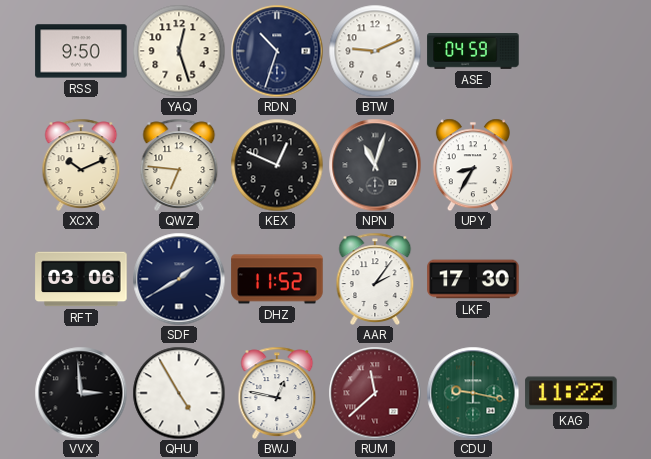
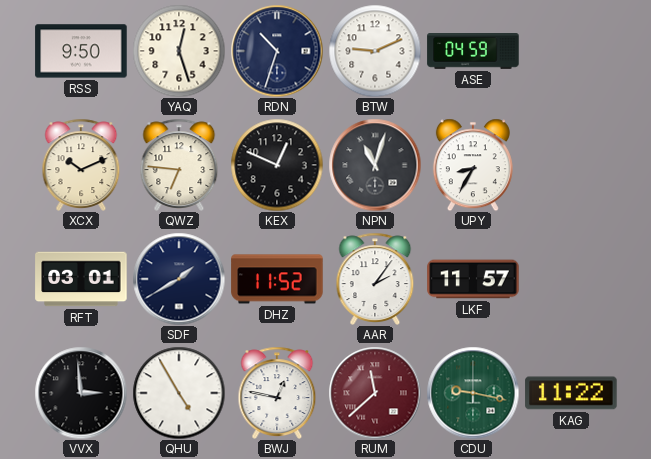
RFT: 03:06 -> 03:01
LKF: 17:30 -> 11:57
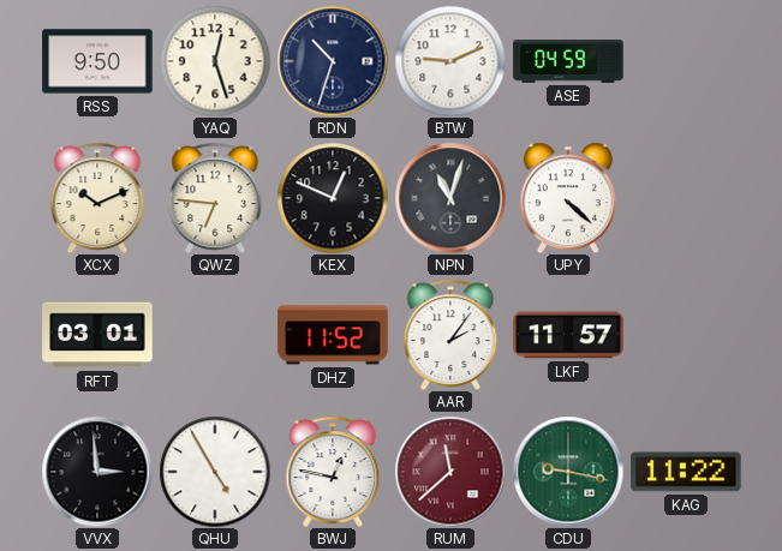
UPY: 8:35 -> 4:22
SDF: 1:40 -> none
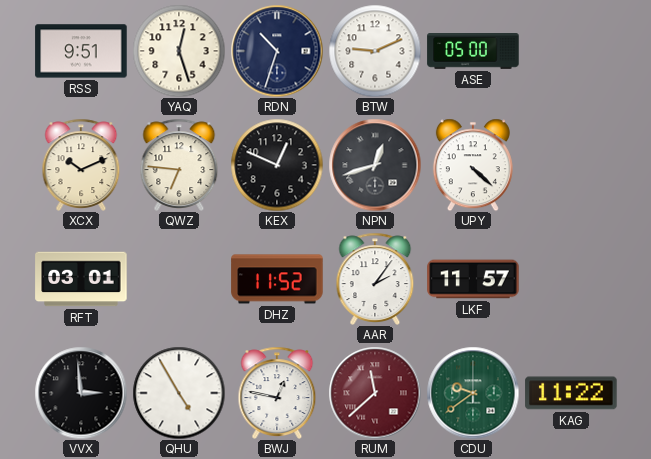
RSS: 9:50 -> 9:51
ASE: 04:59 -> 05:00
NPN: 11:03 -> 12:42
CDU: 9:17 -> 9:39
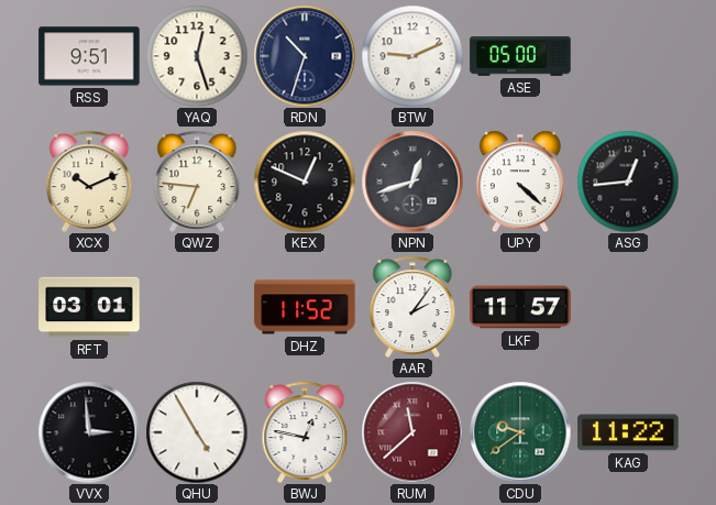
ASG: none -> 12:44
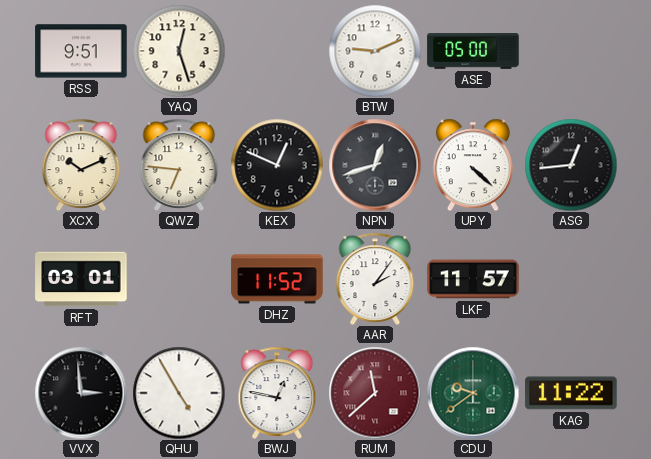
RDN: 10:33 -> none
